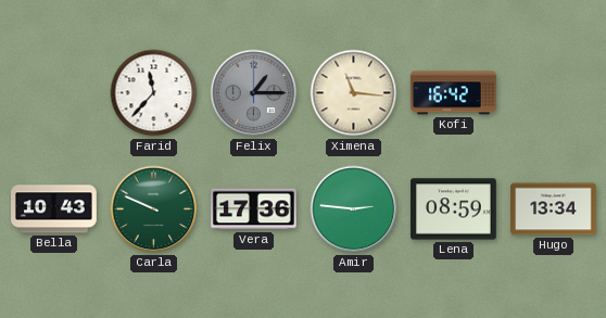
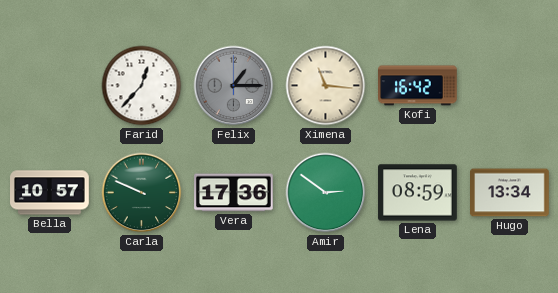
Farid: 11:37 -> 12:37
Bella: 10:43 -> 10:57
Amir: 2:46 -> 2:51
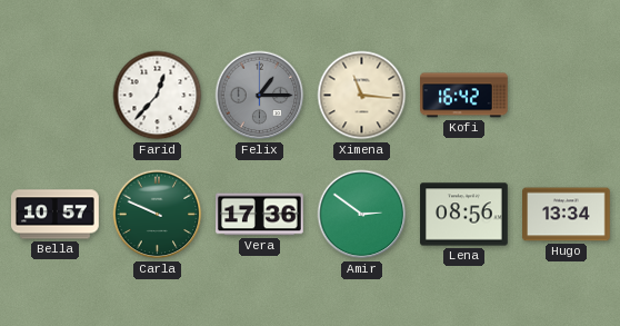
Lena: 08:59 -> 08:56
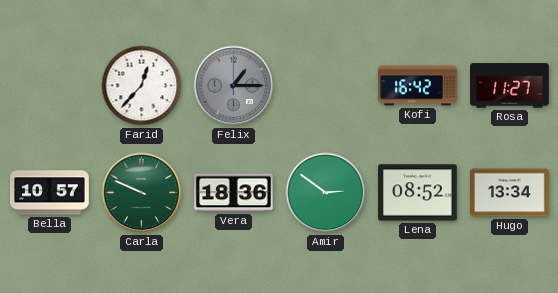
Ximena: 11:16 -> none
Rosa: none -> 11:27
Vera: 17:36 -> 18:36
Lena: 08:56 -> 08:52
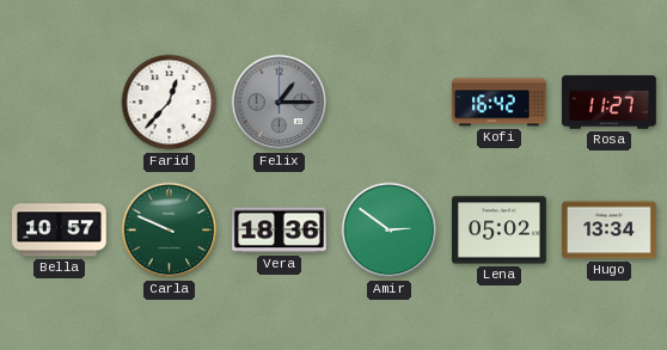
Lena: 08:52 -> 05:02
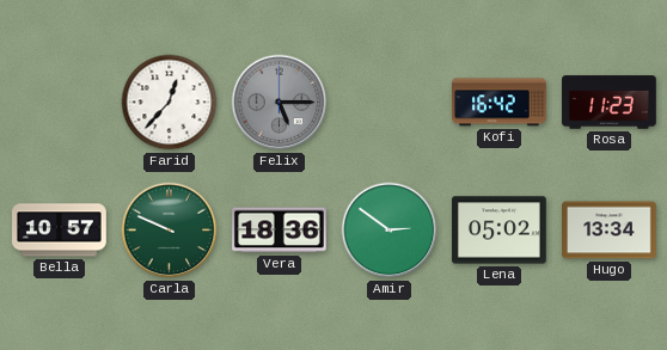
Felix: 1:15 -> 5:15
Rosa: 11:27 -> 11:23
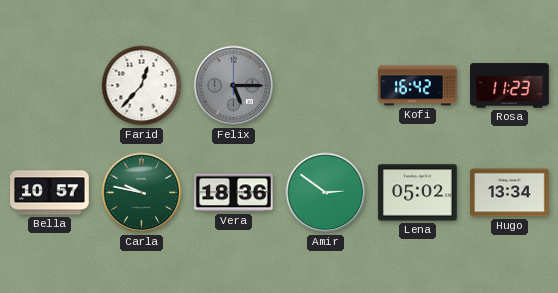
Carla: 9:49 -> 9:47
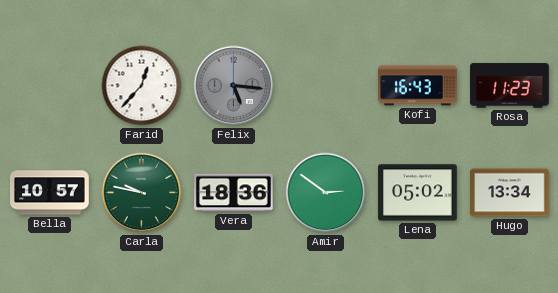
Felix: 5:15 -> 5:16
Kofi: 16:42 -> 16:43
